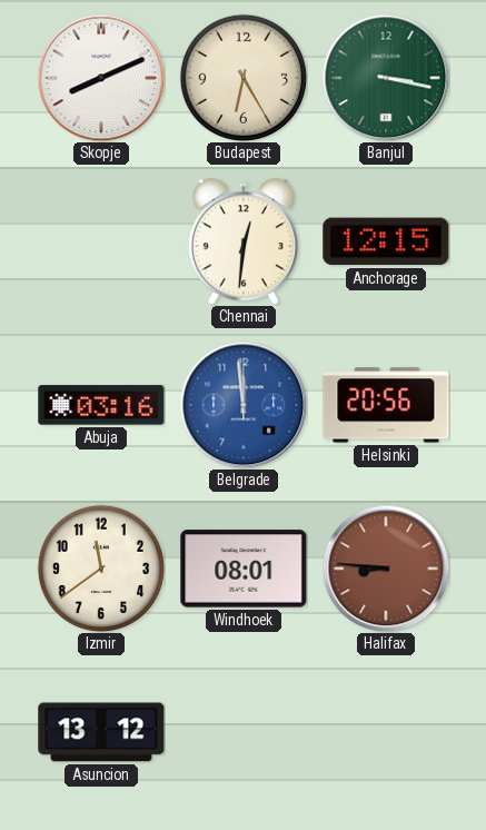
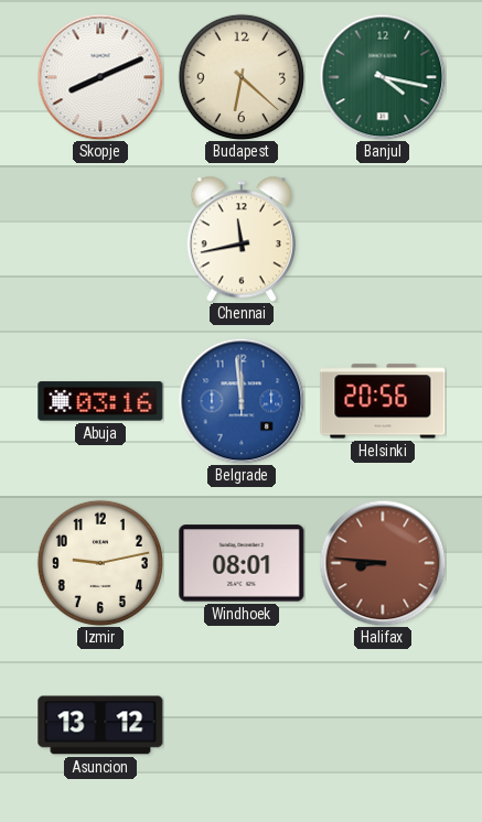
Budapest: 6:25 -> 6:22
Banjul: 3:17 -> 4:17
Chennai: 12:31 -> 11:43
Anchorage: 12:15 -> none
Izmir: 11:39 -> 9:13
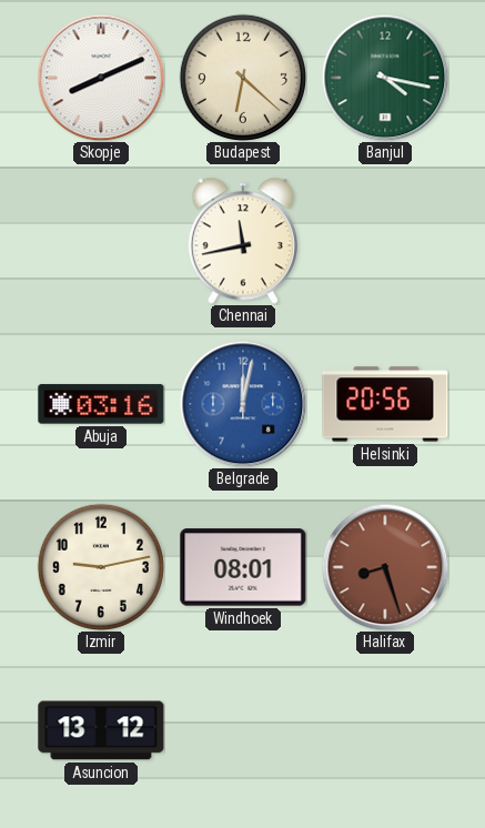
Belgrade: 11:59 -> 12:02
Halifax: 8:46 -> 8:27
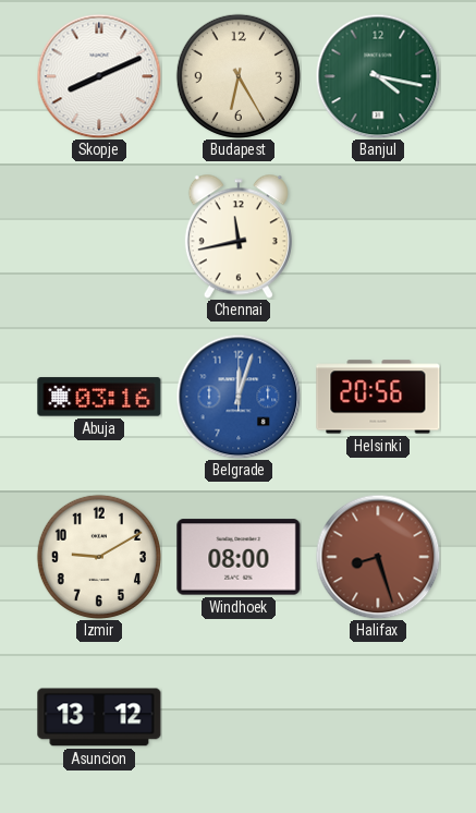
Budapest: 6:22 -> 6:25
Belgrade: 12:02 -> 12:03
Izmir: 9:13 -> 9:10
Windhoek: 08:01 -> 08:00
